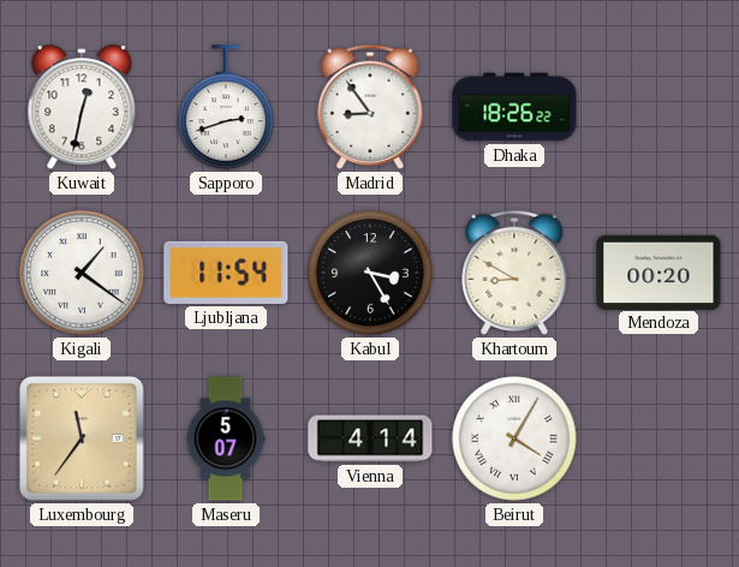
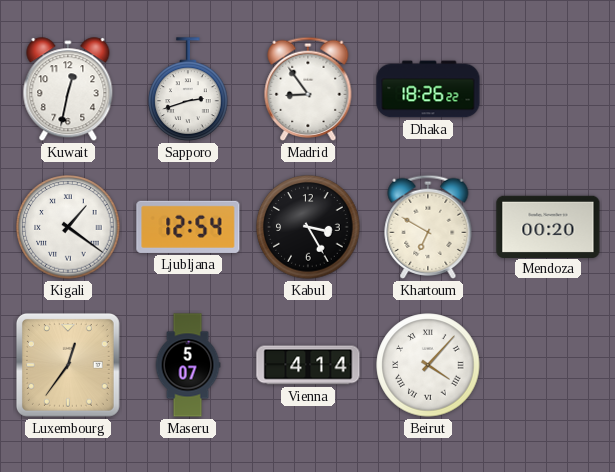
Ljubljana: 11:54 -> 12:54
Khartoum: 8:50 -> 6:50
Luxembourg: 11:36 -> 12:36
Beirut: 4:05 -> 4:07
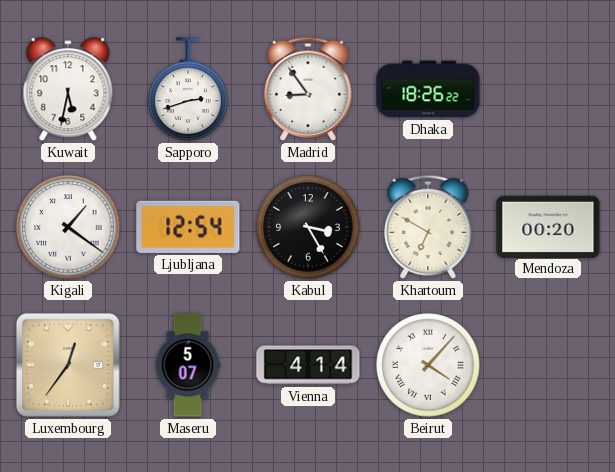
Kuwait: 12:32 -> 5:32
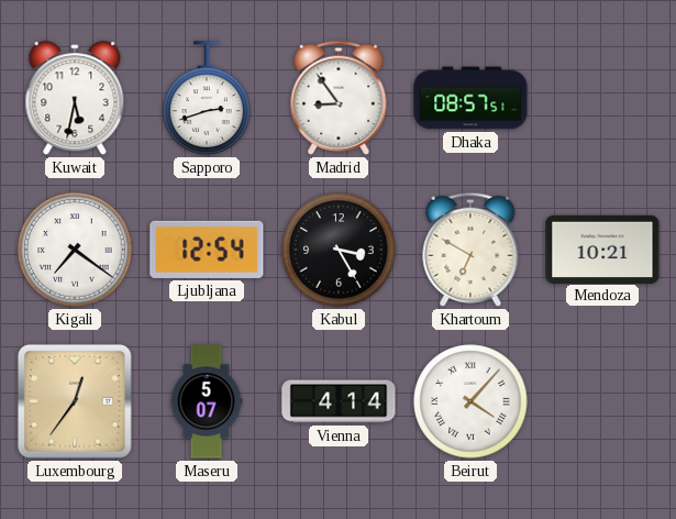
Dhaka: 18:26 -> 08:57
Kigali: 1:21 -> 7:21
Mendoza: 00:20 -> 10:21
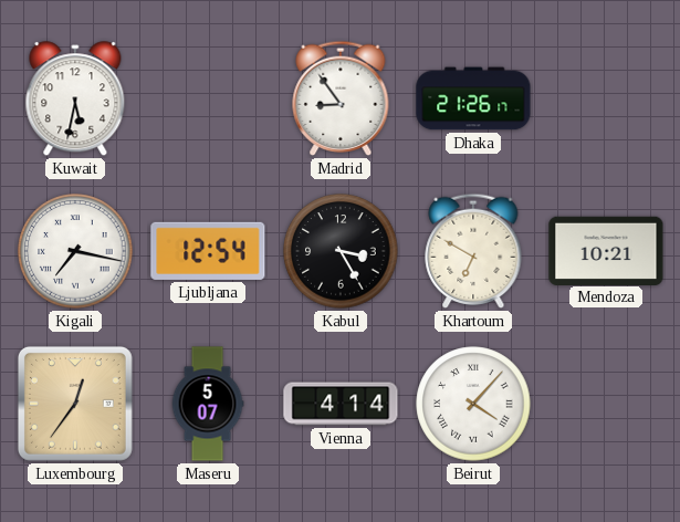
Sapporo: 2:42 -> none
Dhaka: 08:57 -> 21:26
Kigali: 7:21 -> 7:17
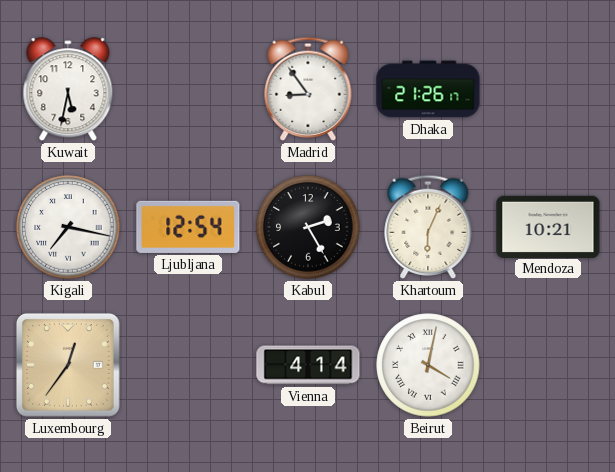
Kabul: 3:25 -> 2:25
Khartoum: 6:50 -> 6:04
Maseru: 5:07 -> none
Beirut: 4:07 -> 4:02
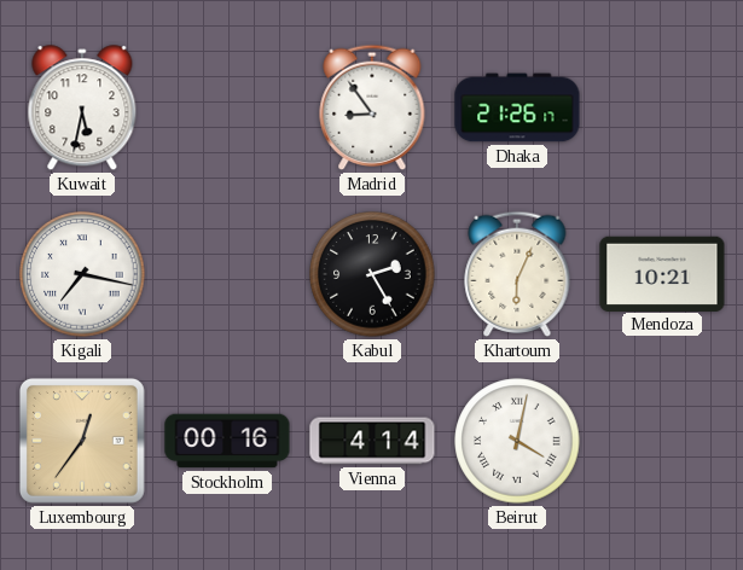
Ljubljana: 12:54 -> none
Stockholm: none -> 00:16
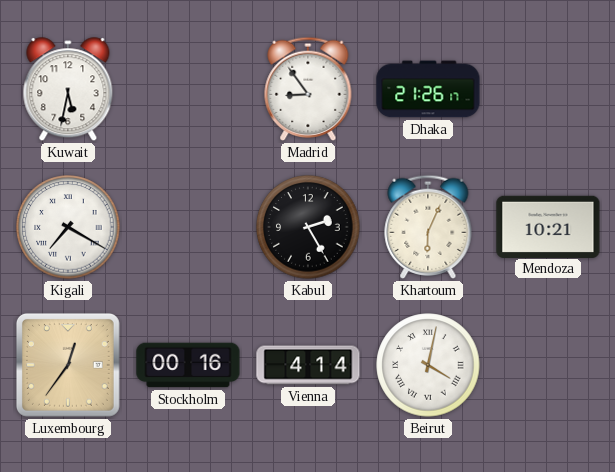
Kigali: 7:17 -> 7:20
